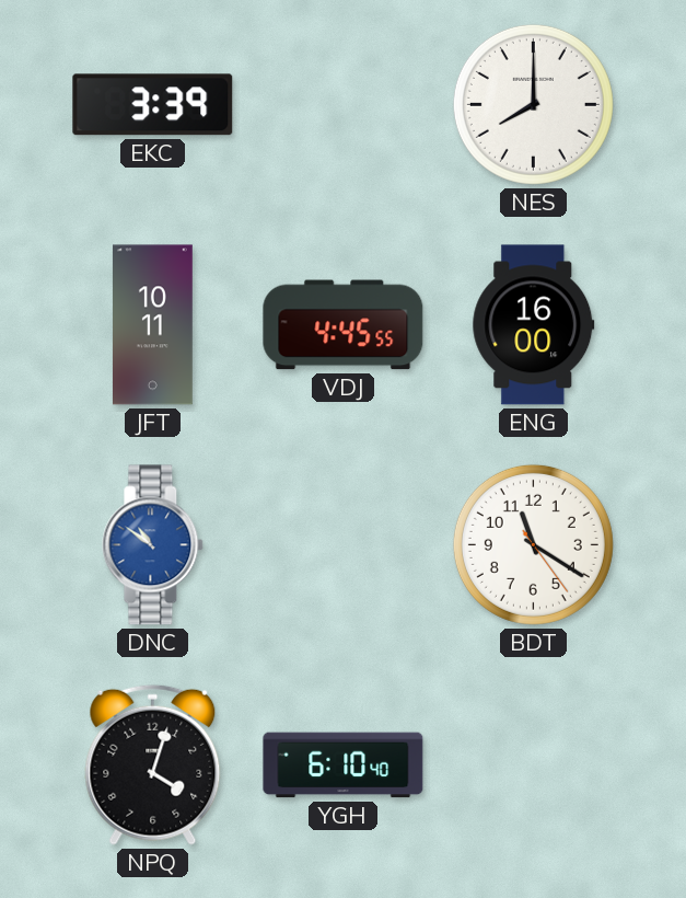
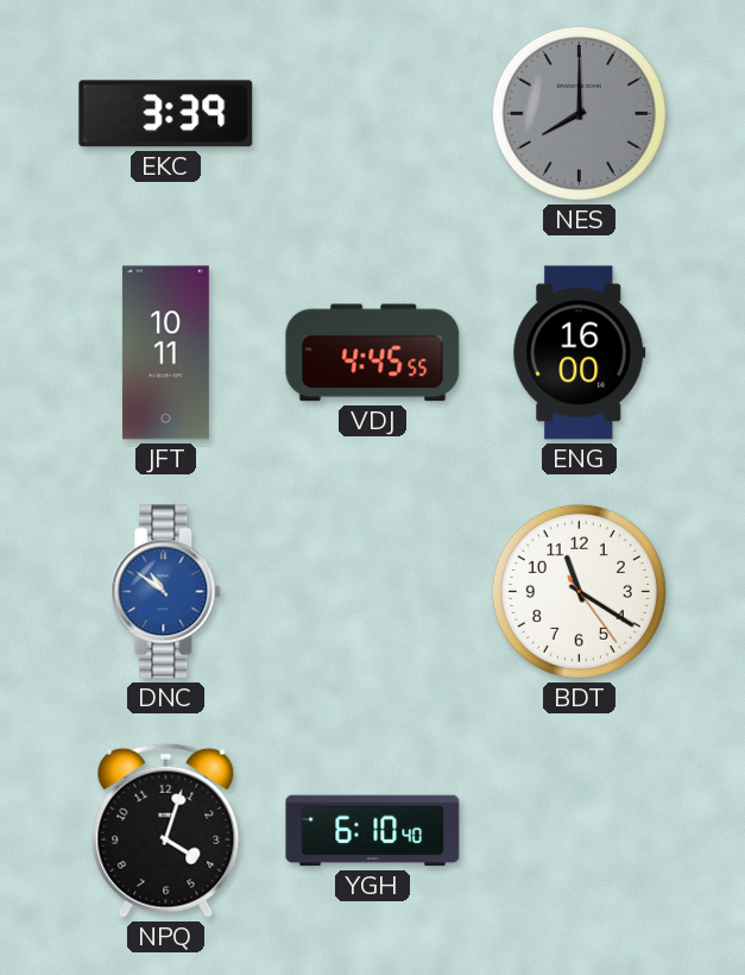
NES dial: white -> grey
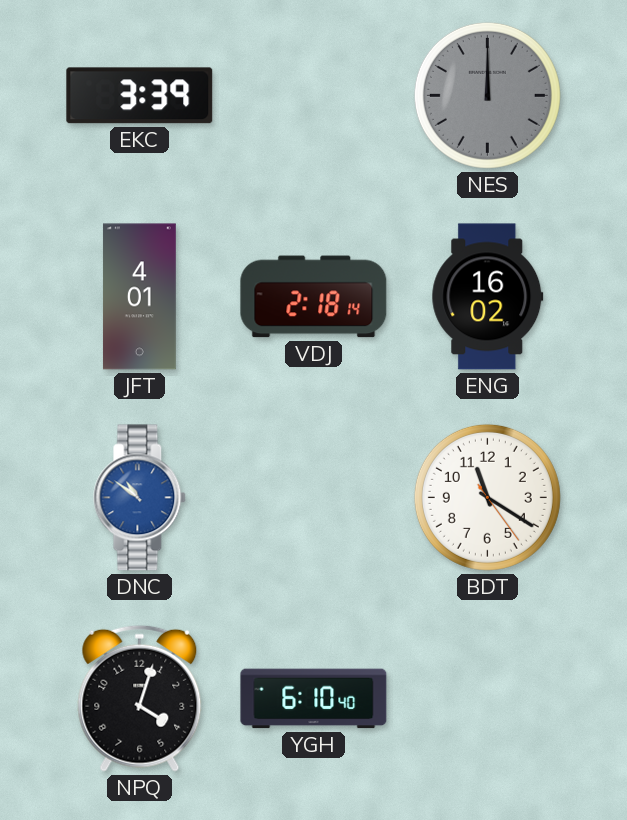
NES: 8:00 -> 12:00
JFT: 10:11 -> 4:01
VDJ: 4:45 -> 2:18
ENG: 16:00 -> 16:02
